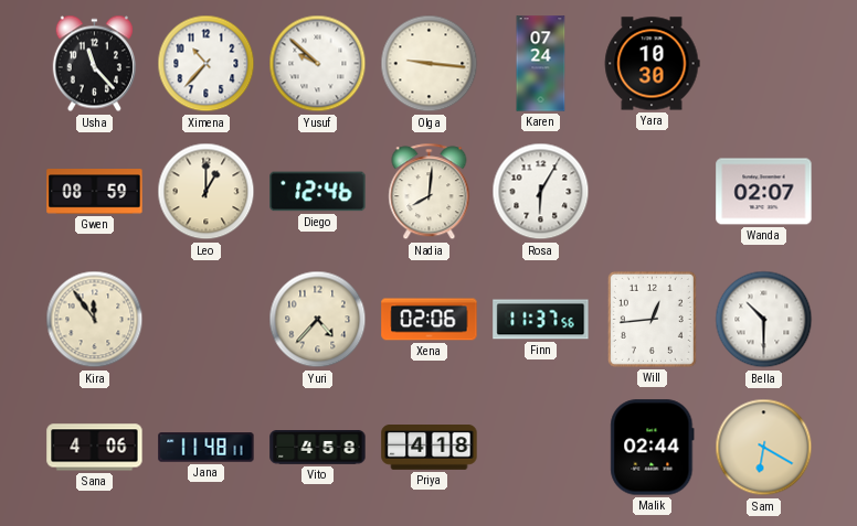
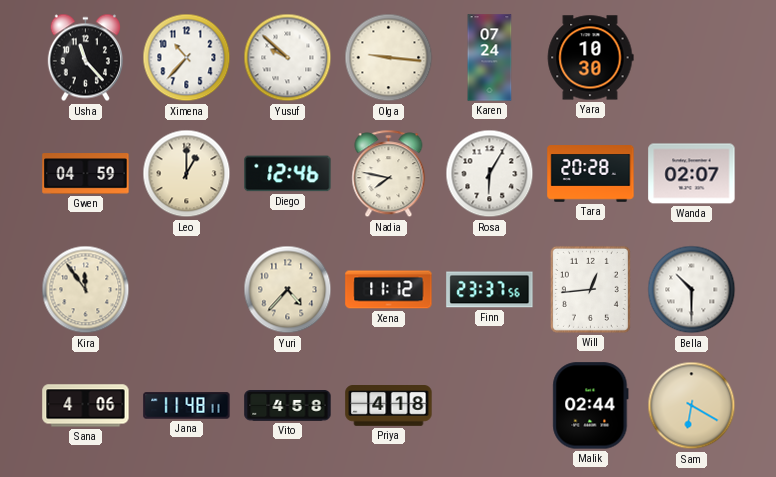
Gwen: 08:59 -> 04:59
Nadia: 8:01 -> 7:47
Tara: none -> 20:28
Xena: 02:06 -> 11:12
Finn: 11:37 -> 23:37
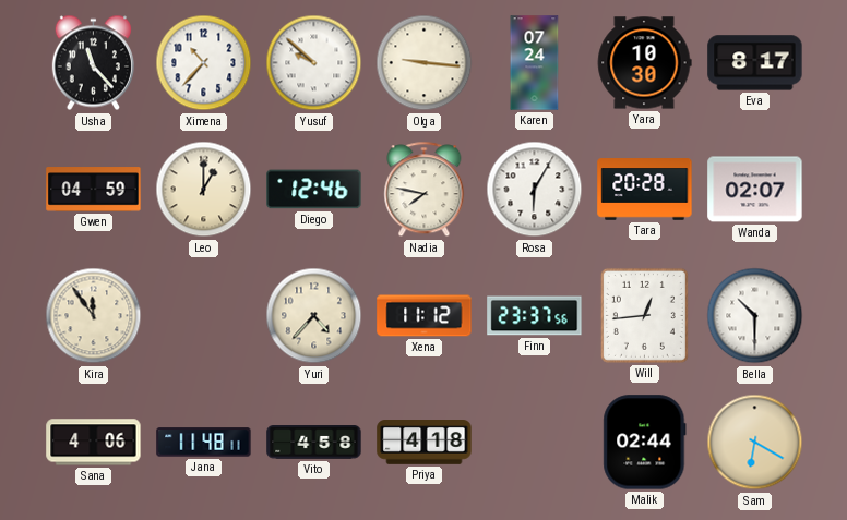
Eva: none -> 8:17
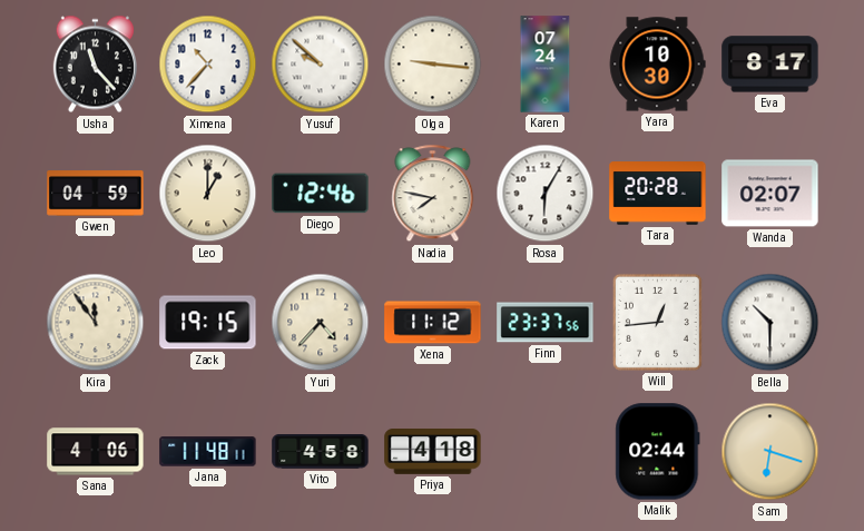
Zack: none -> 19:15
Sam: 6:20 -> 6:18
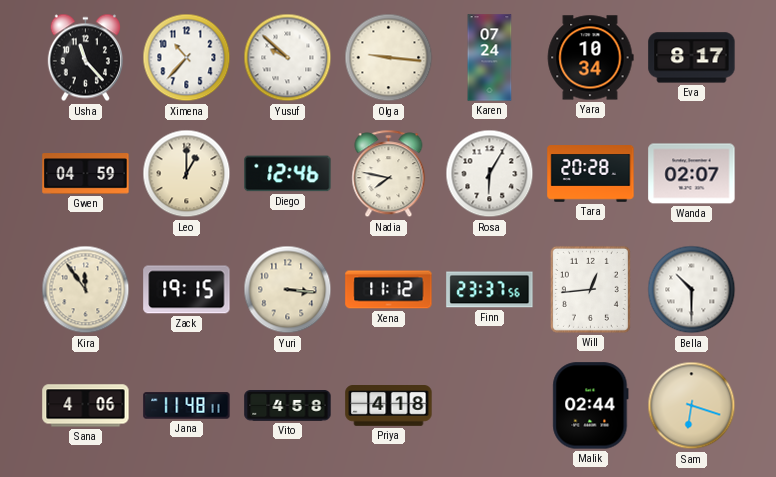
Yara: 10:30 -> 10:34
Yuri: 4:37 -> 3:16
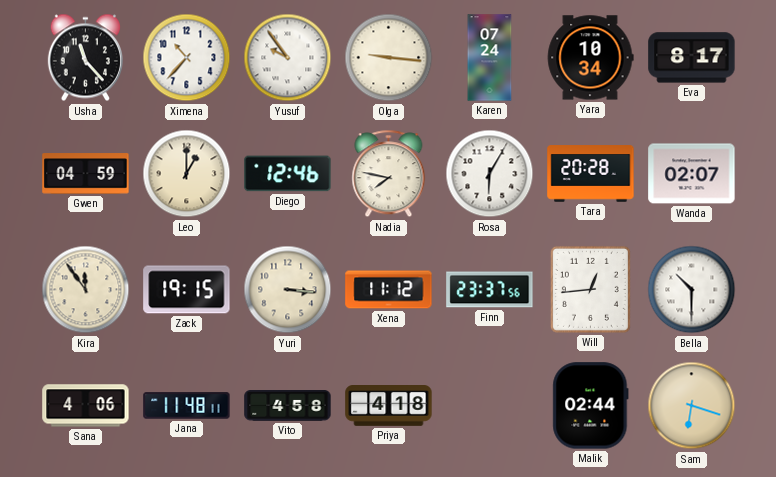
Yusuf: 9:52 -> 9:54
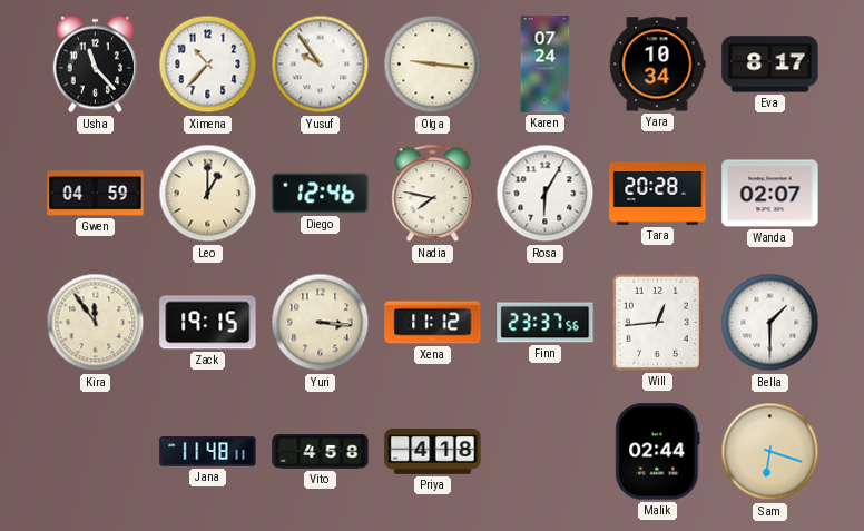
Bella: 10:30 -> 1:30
Sana: 4:06 -> none
